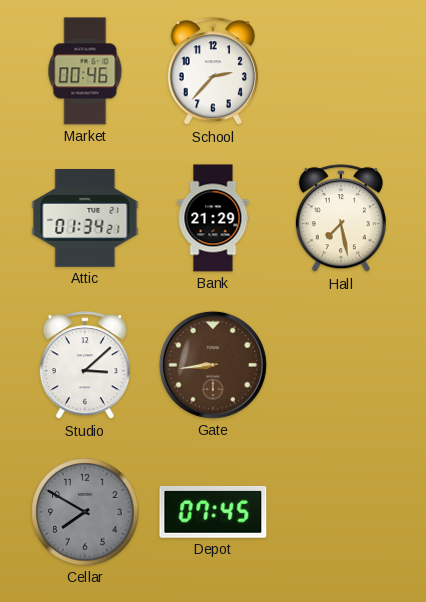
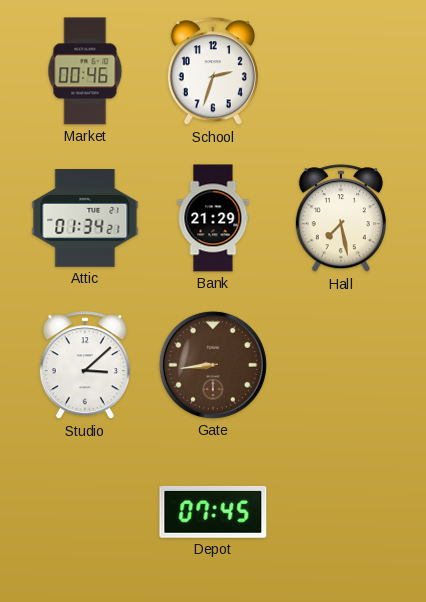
School: 2:37 -> 2:33
Cellar: 7:50 -> none
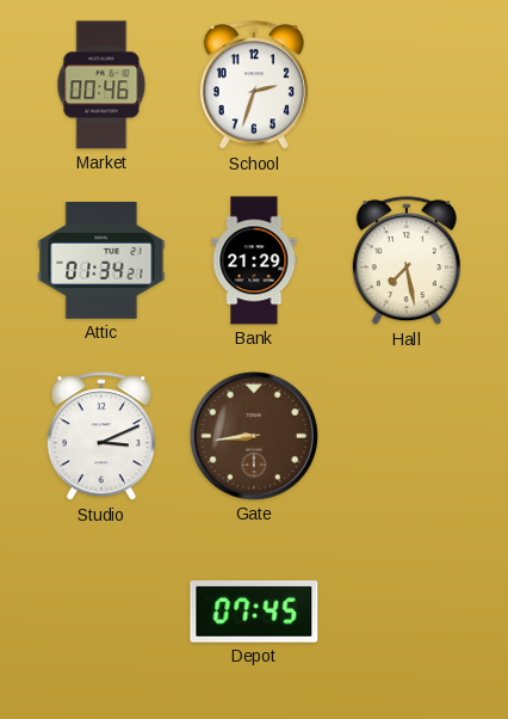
Studio: 3:08 -> 3:11
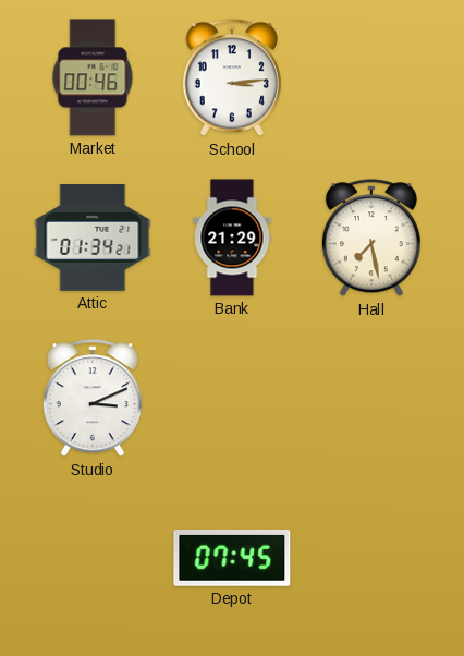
School: 2:33 -> 3:14
Gate: 8:44 -> none
